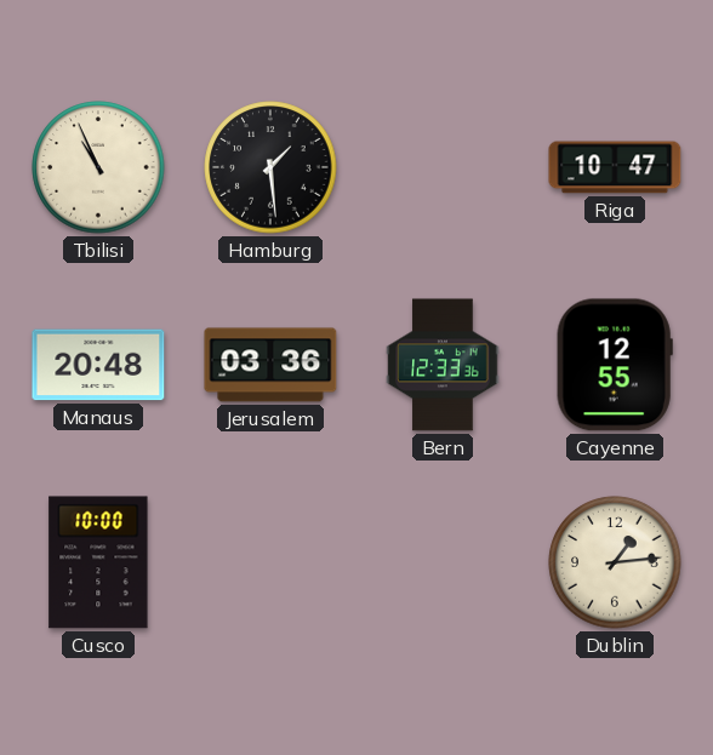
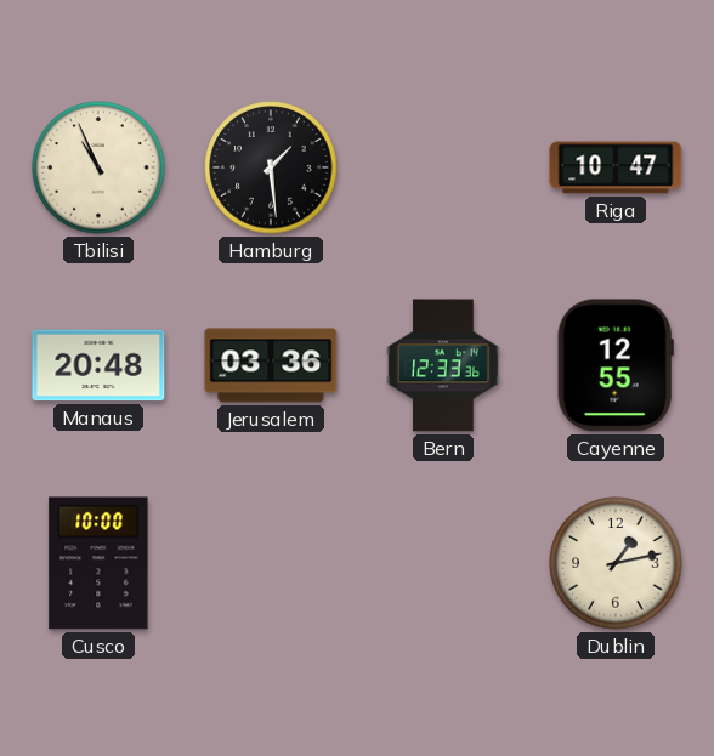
Dublin: 1:14 -> 1:13
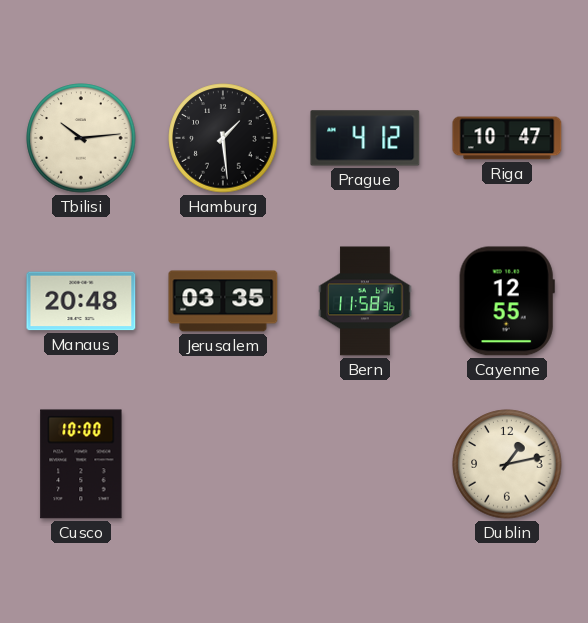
Tbilisi: 10:56 -> 10:14
Prague: none -> 4:12
Jerusalem: 03:36 -> 03:35
Bern: 12:33 -> 11:58
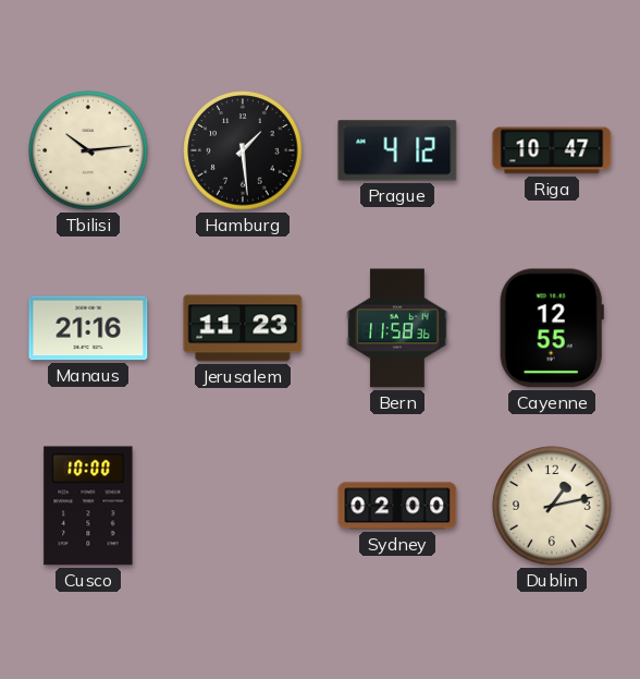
Manaus: 20:48 -> 21:16
Jerusalem: 03:35 -> 11:23
Sydney: none -> 02:00
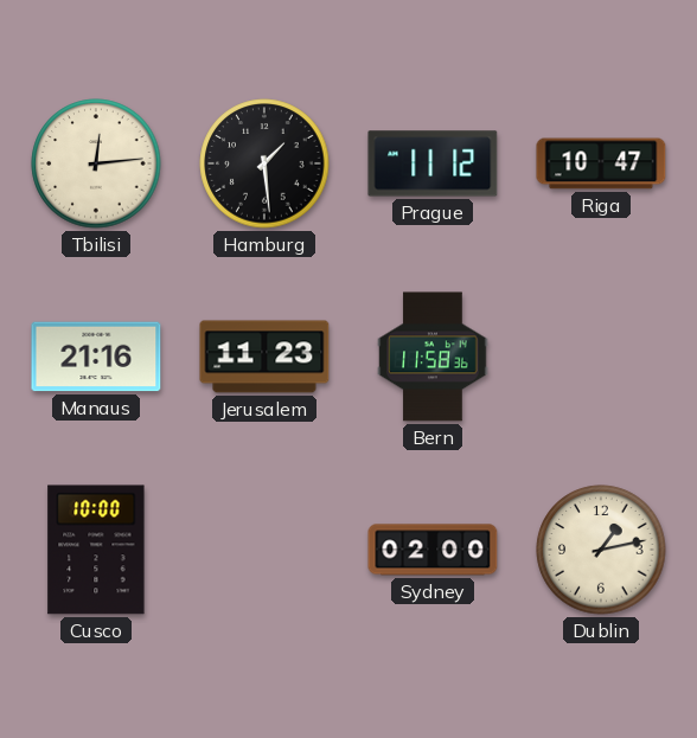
Tbilisi: 10:14 -> 12:14
Prague: 4:12 -> 11:12
Cayenne: 12:55 -> none
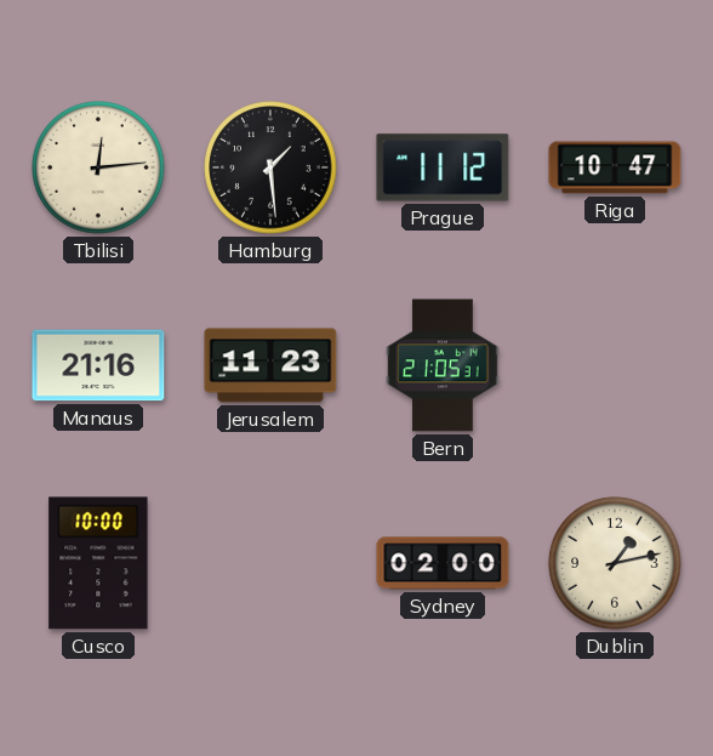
Bern: 11:58 -> 21:05
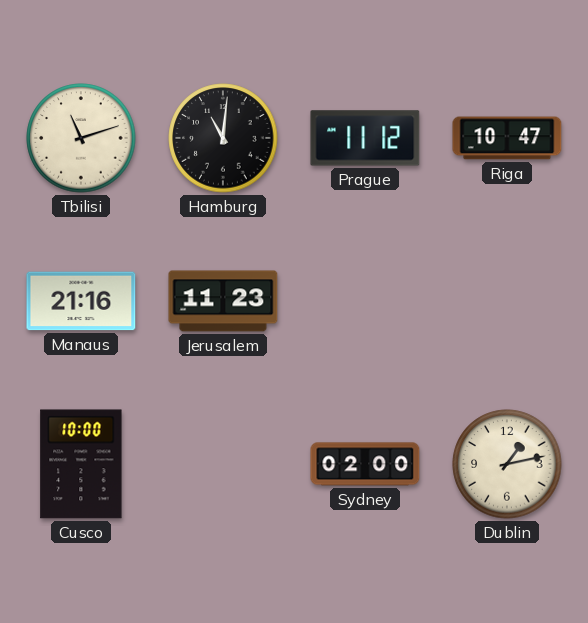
Tbilisi: 12:14 -> 11:12
Hamburg: 1:29 -> 11:01
Bern: 21:05 -> none
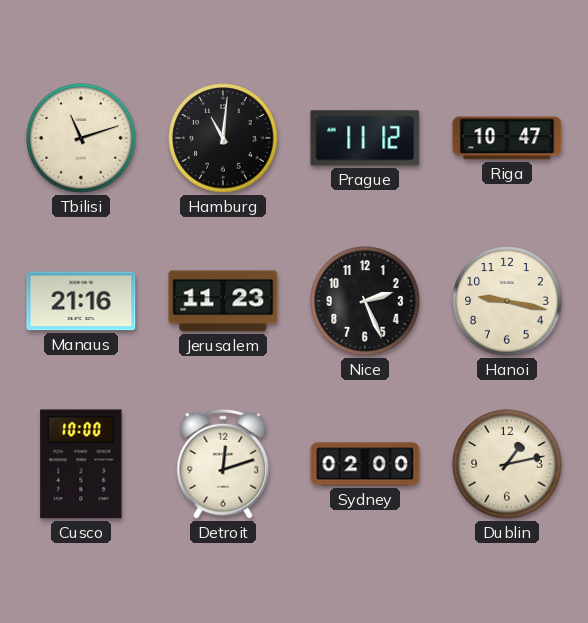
Nice: none -> 2:26
Hanoi: none -> 9:17
Detroit: none -> 12:12
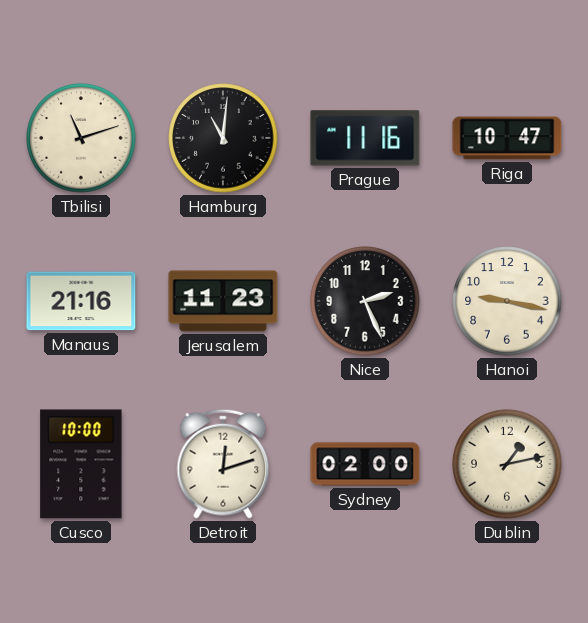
Prague: 11:12 -> 11:16
